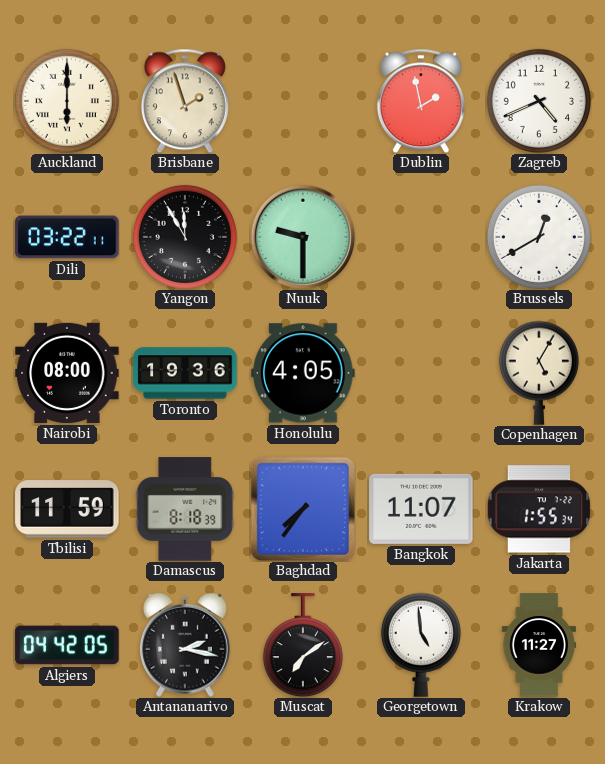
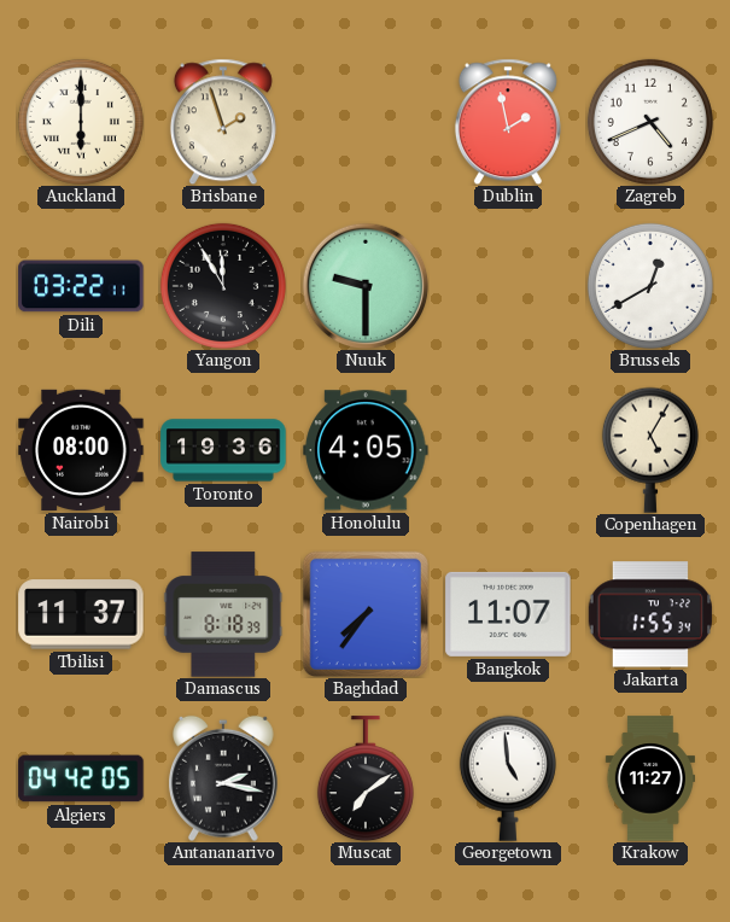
Tbilisi: 11:59 -> 11:37
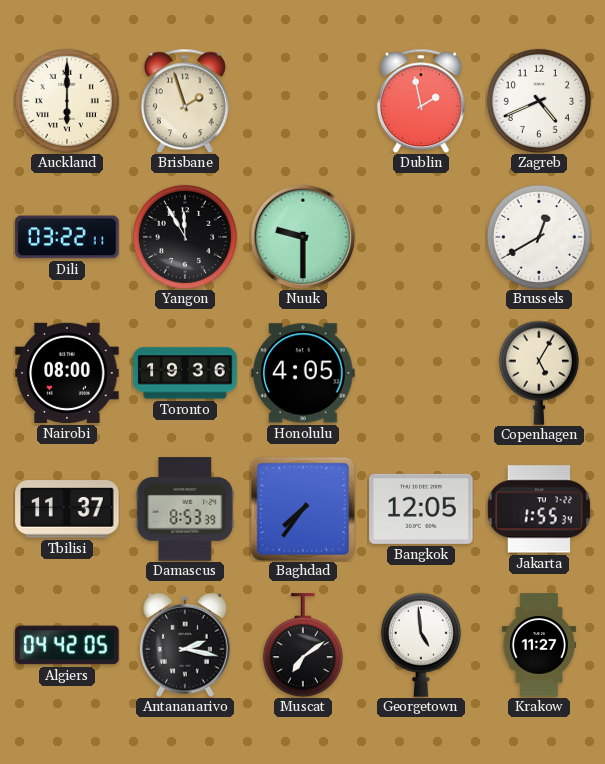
Damascus: 8:18 -> 8:53
Bangkok: 11:07 -> 12:05
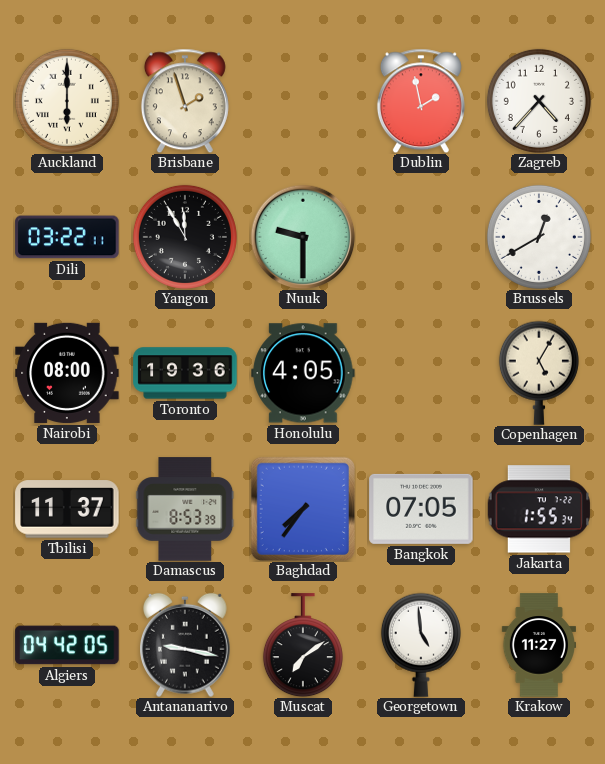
Zagreb: 4:41 -> 4:37
Bangkok: 12:05 -> 07:05
Antananarivo: 2:17 -> 9:17
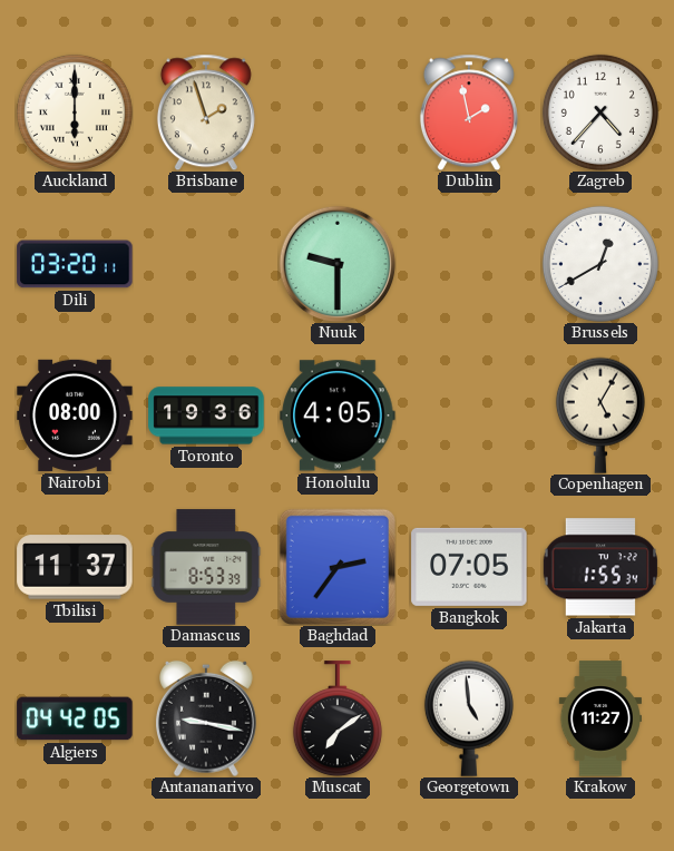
Dili: 03:22 -> 03:20
Yangon: 11:55 -> none
Baghdad: 7:36 -> 2:36
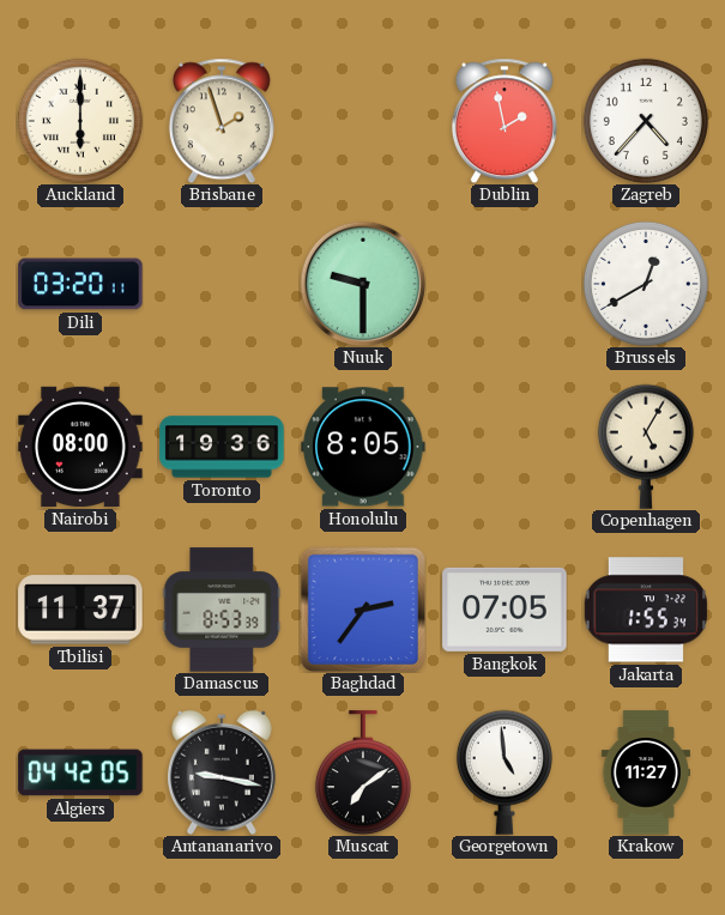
Honolulu: 4:05 -> 8:05
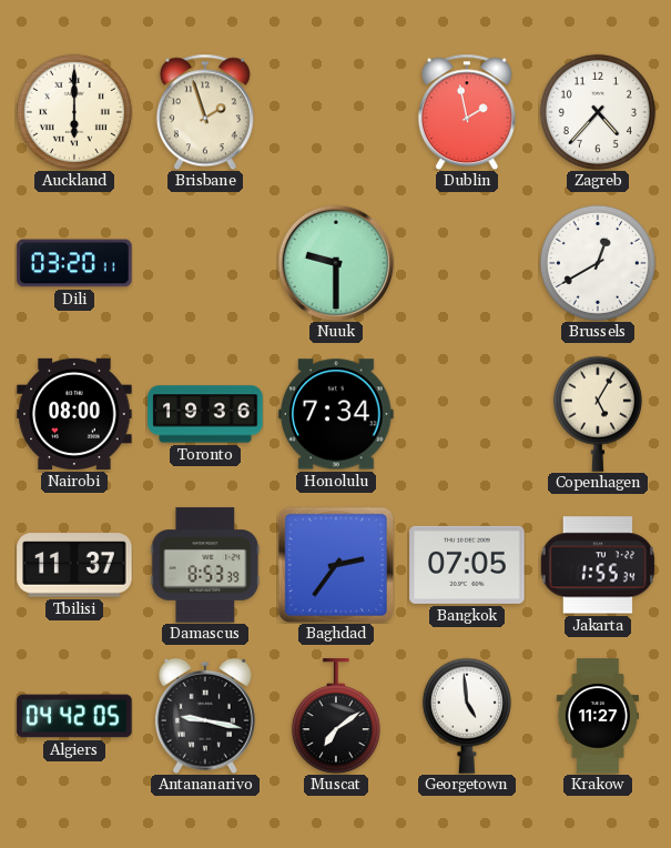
Honolulu: 8:05 -> 7:34
